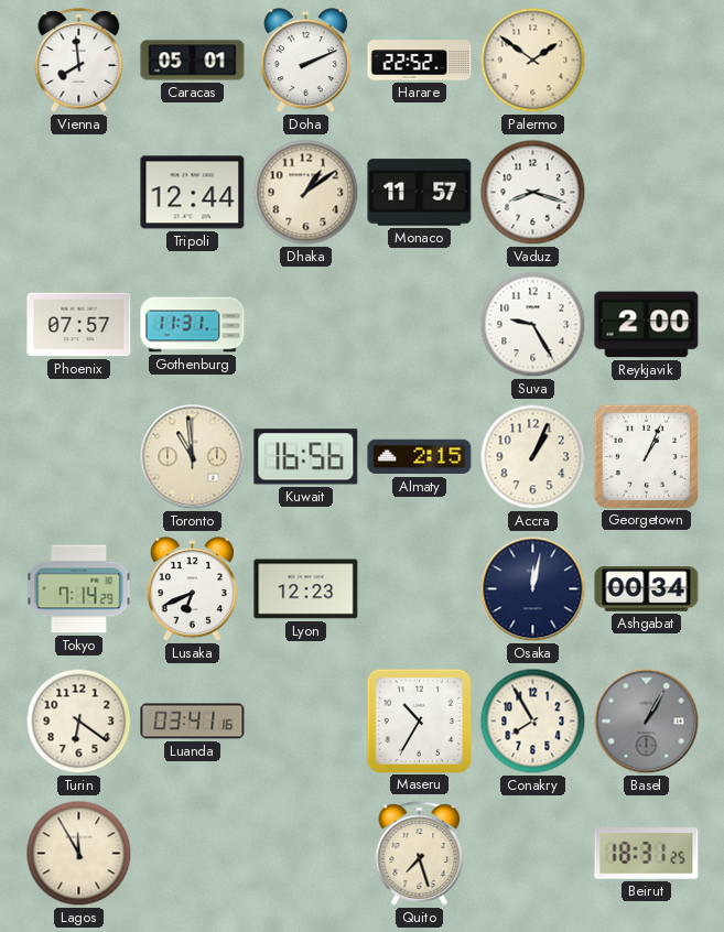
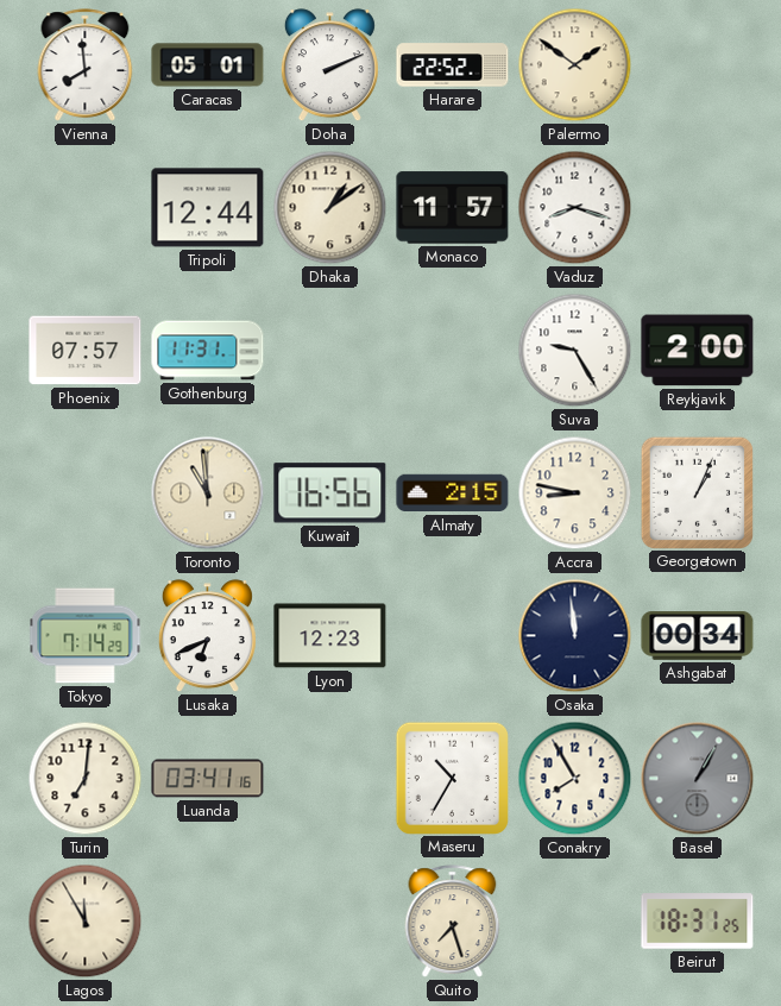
Accra: 1:04 -> 8:47
Osaka: 12:02 -> 11:59
Turin: 6:21 -> 7:01
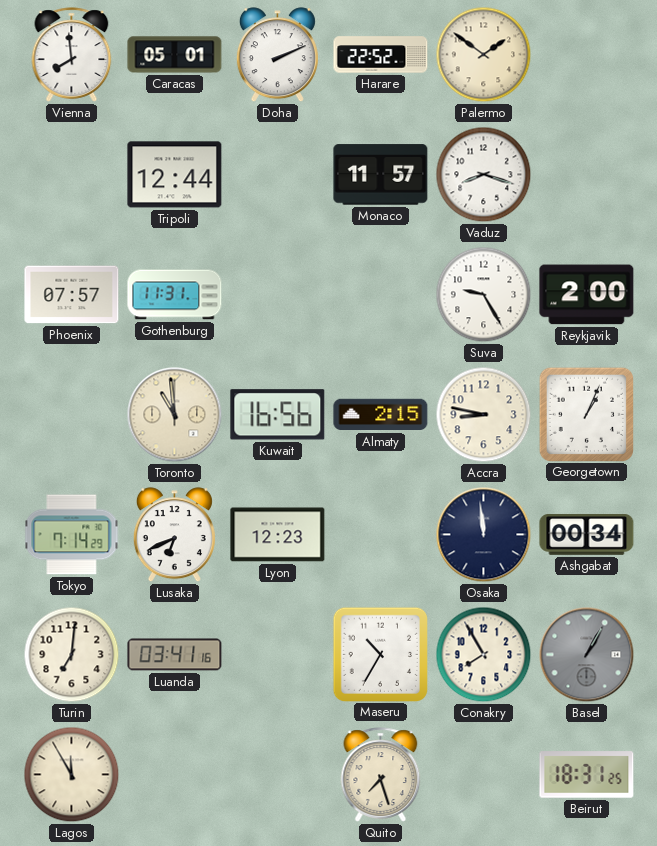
Dhaka: 1:09 -> none
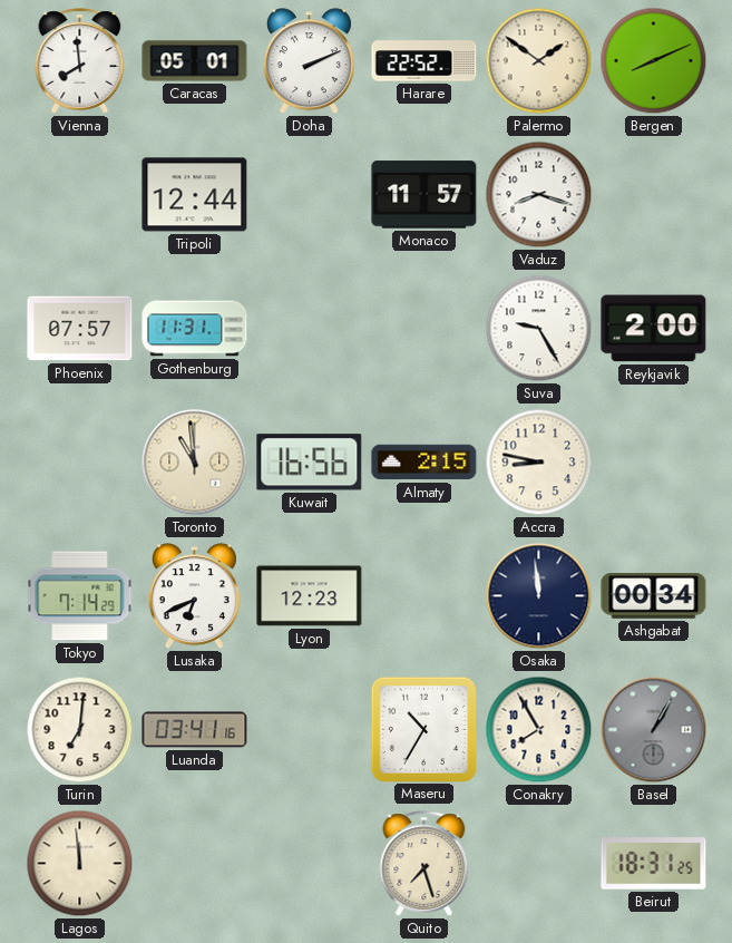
Bergen: none -> 8:11
Georgetown: 1:04 -> none
Lagos: 11:55 -> 11:59
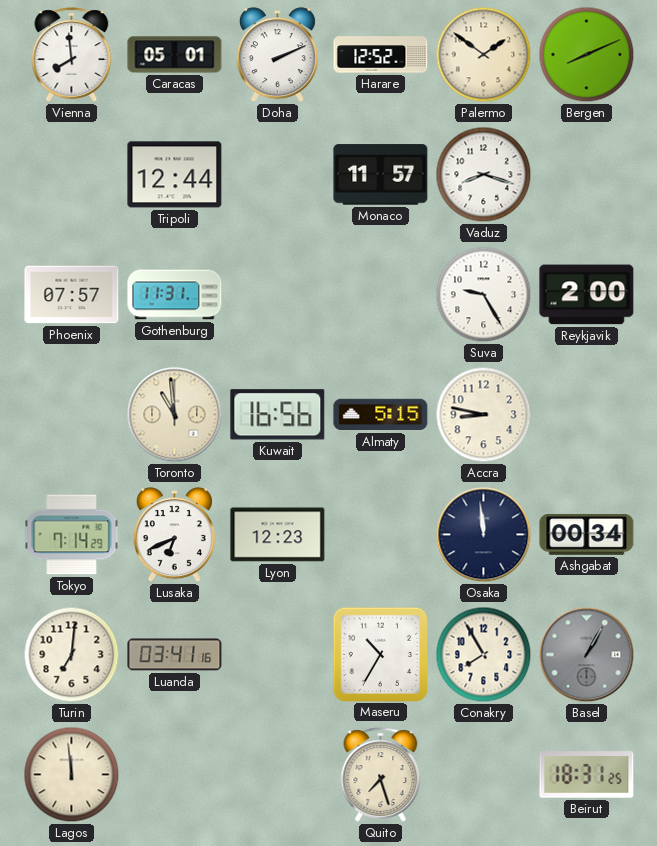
Harare: 22:52 -> 12:52
Almaty: 2:15 -> 5:15
